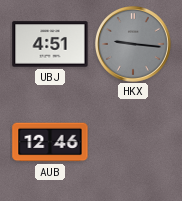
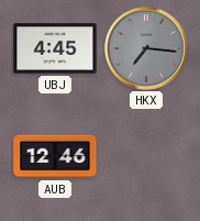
UBJ: 4:51 -> 4:45
HKX: 9:16 -> 7:16
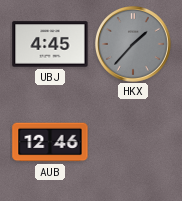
HKX: 7:16 -> 1:37
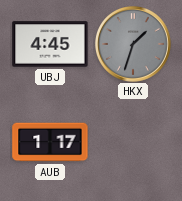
HKX: 1:37 -> 1:33
AUB: 12:46 -> 1:17
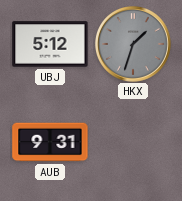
UBJ: 4:45 -> 5:12
AUB: 1:17 -> 9:31
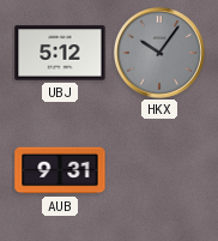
HKX: 1:33 -> 10:06
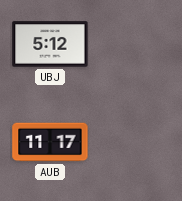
HKX: 10:06 -> none
AUB: 9:31 -> 11:17
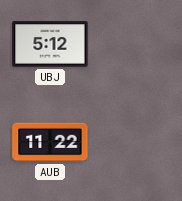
AUB: 11:17 -> 11:22
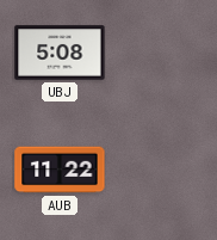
UBJ: 5:12 -> 5:08
